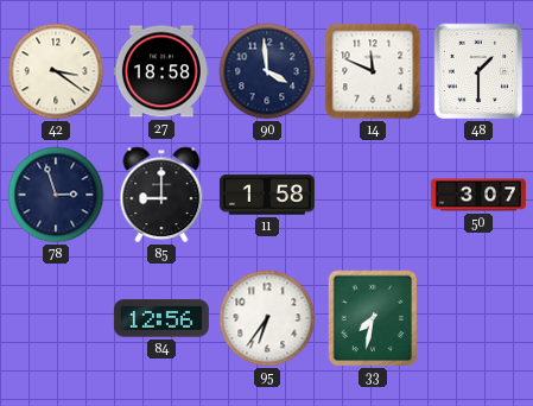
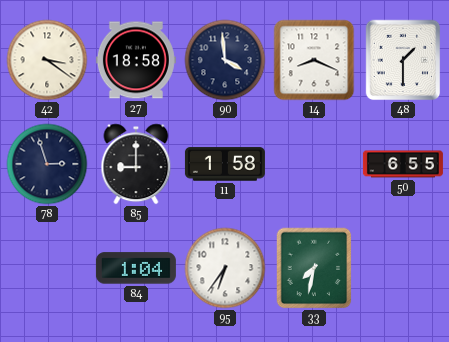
14: 11:49 -> 8:19
50: 3:07 -> 6:55
84: 12:56 -> 1:04
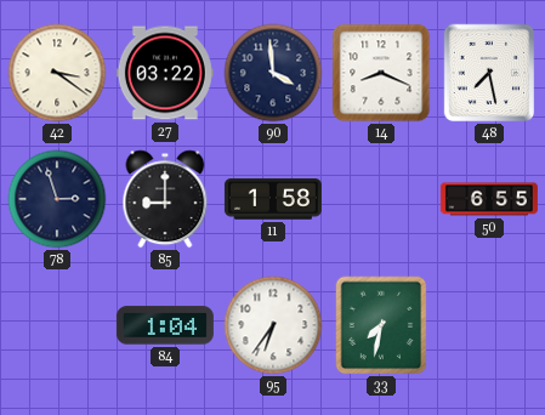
27: 18:58 -> 03:22
48: 1:30 -> 7:28
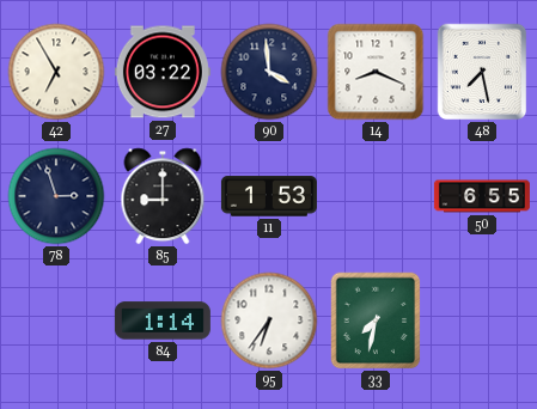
42: 3:21 -> 6:55
11: 1:58 -> 1:53
84: 1:04 -> 1:14
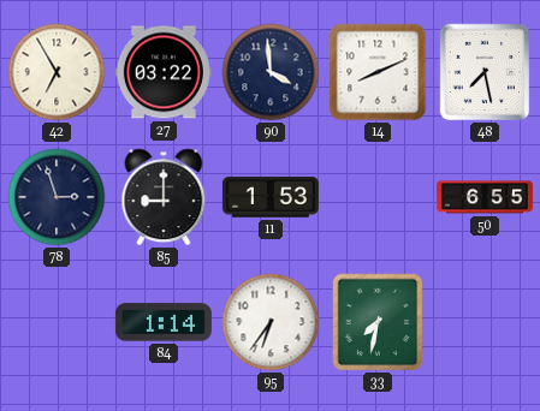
14: 8:19 -> 8:11
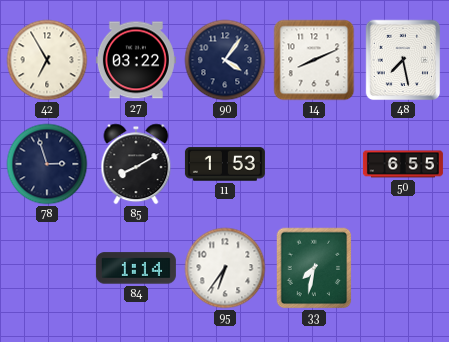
90: 3:59 -> 4:06
85: 9:00 -> 8:10
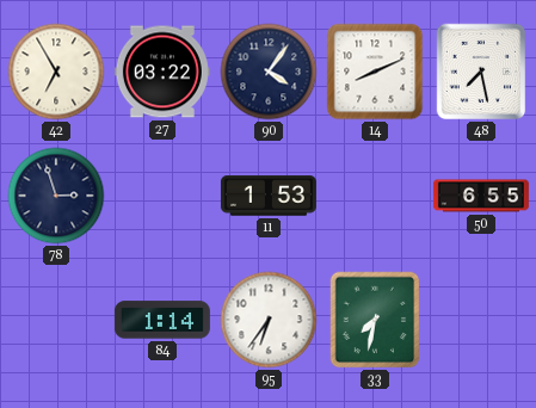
85: 8:10 -> none
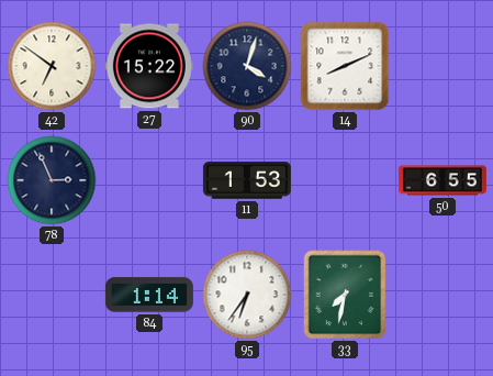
42: 6:55 -> 6:51
27: 03:22 -> 15:22
90: 4:06 -> 4:03
48: 7:28 -> none
78: 2:57 -> 2:56
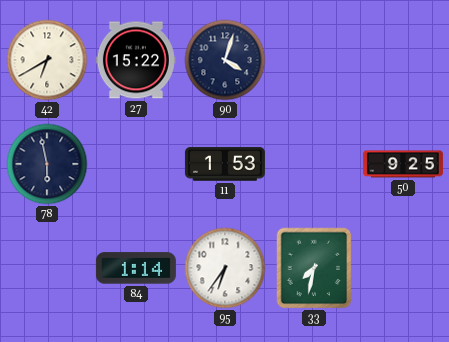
42: 6:51 -> 6:40
14: 8:11 -> none
78: 2:56 -> 5:58
50: 6:55 -> 9:25
